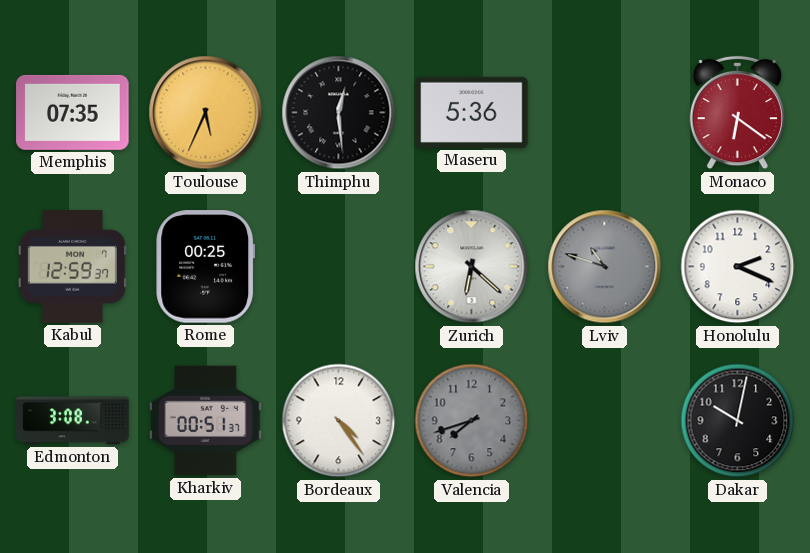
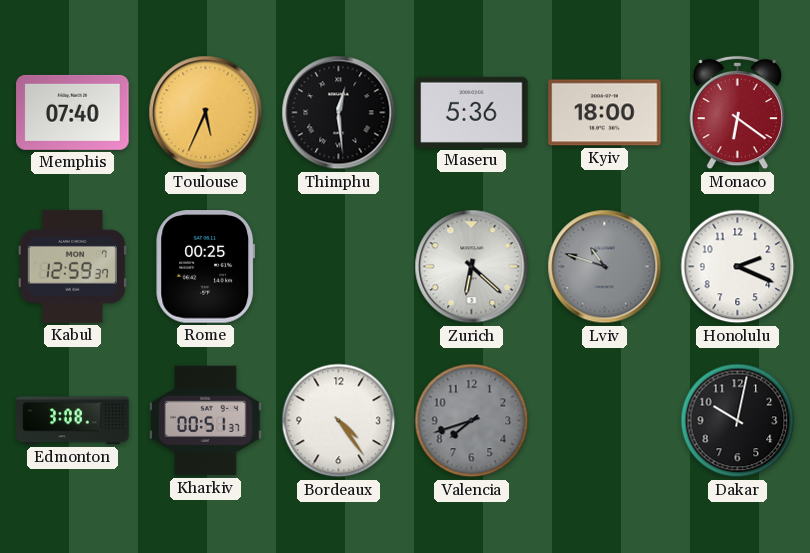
Memphis: 07:35 -> 07:40
Kyiv: none -> 18:00
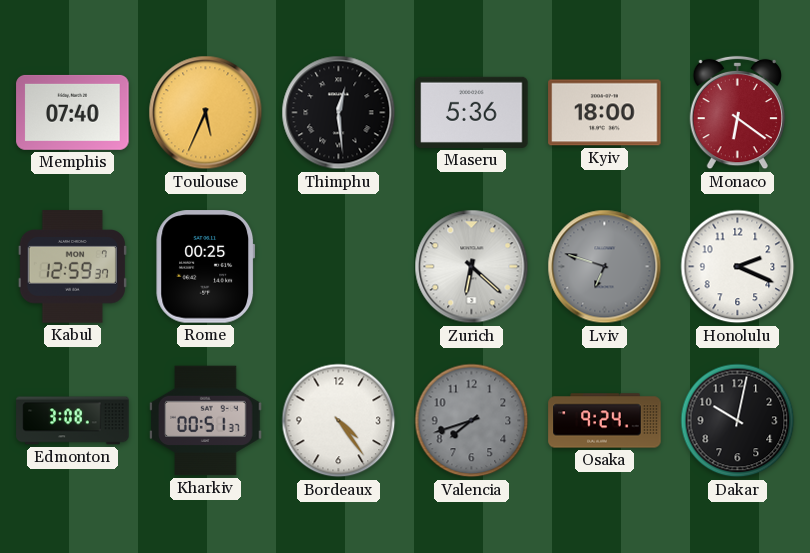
Lviv: 10:48 -> 6:48
Osaka: none -> 9:24
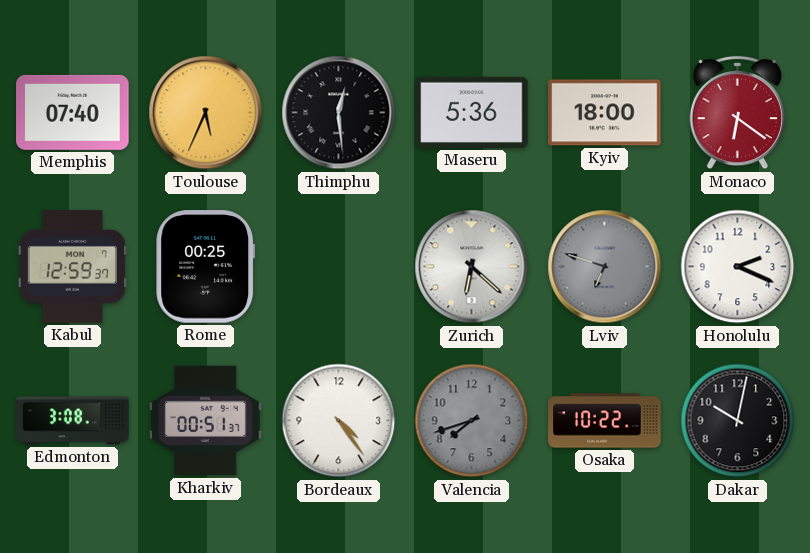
Osaka: 9:24 -> 10:22
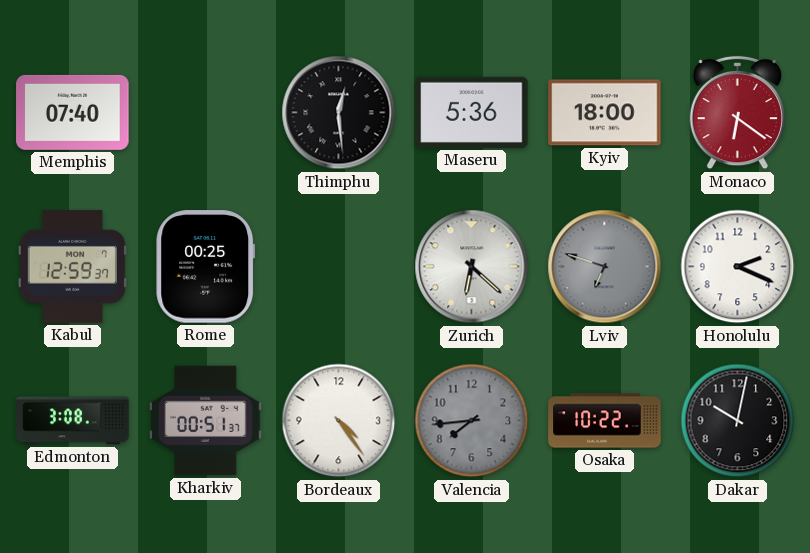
Toulouse: 5:34 -> none
Valencia: 7:42 -> 7:44
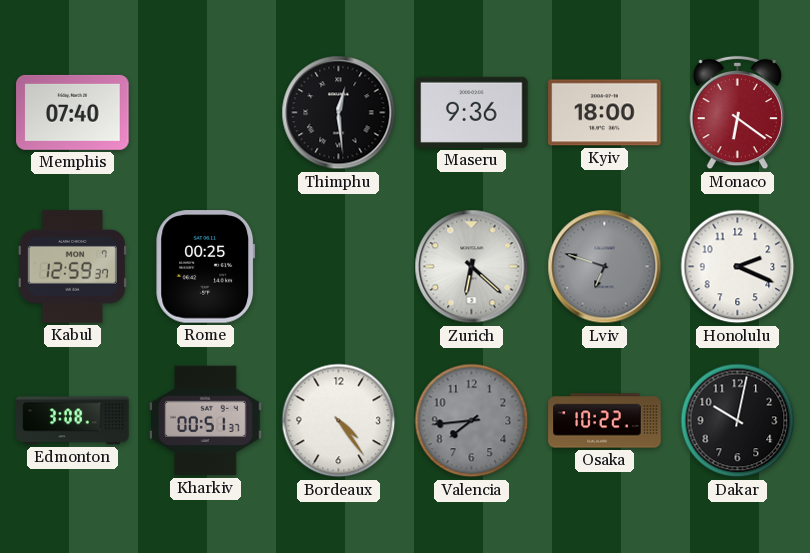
Maseru: 5:36 -> 9:36
